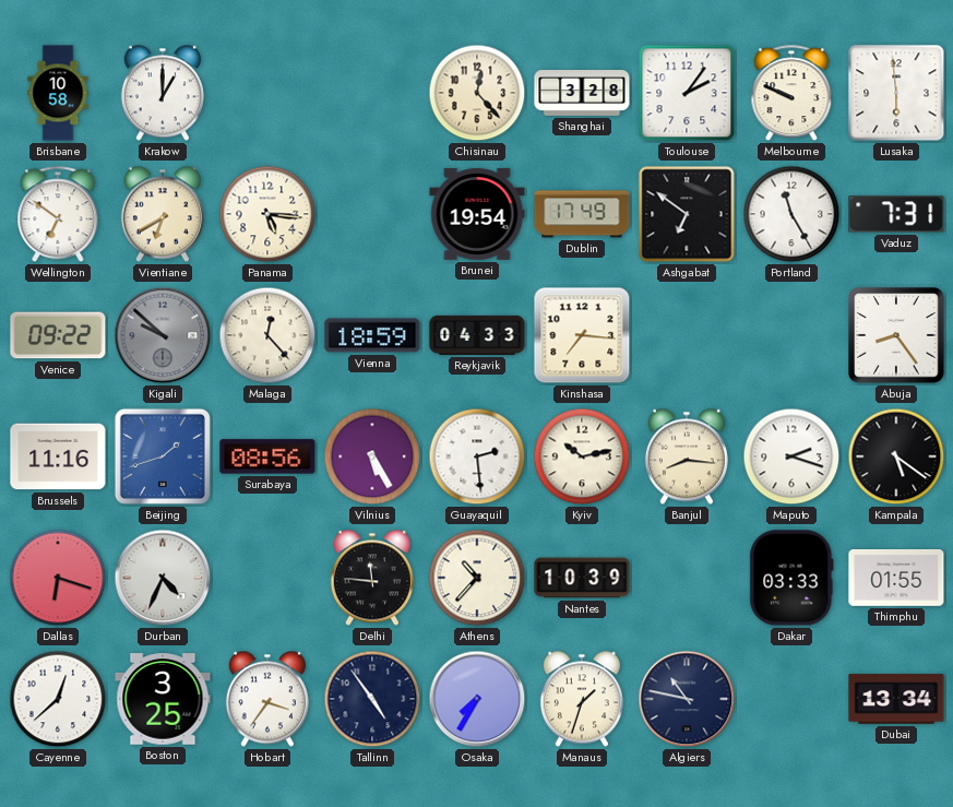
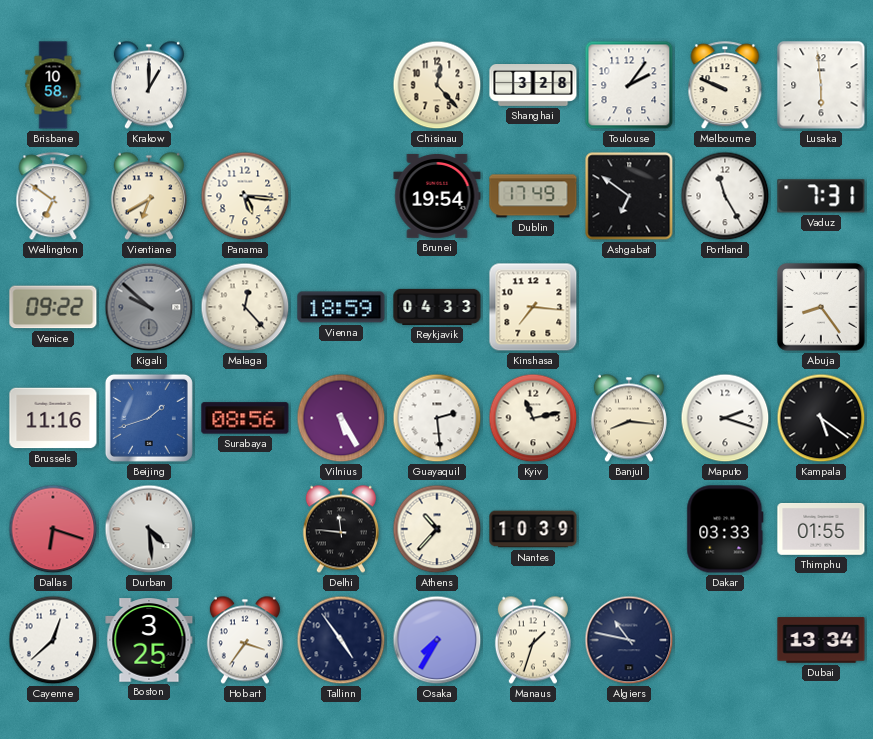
Kyiv: 10:13 -> 11:13
Durban: 4:34 -> 4:29
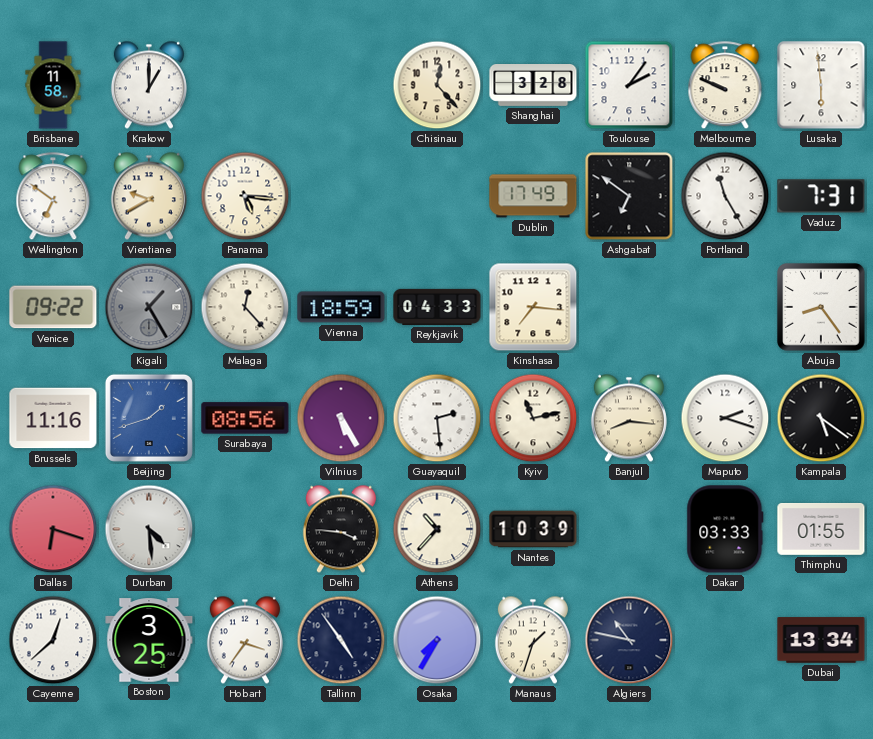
Brisbane: 10:58 -> 11:58
Vientiane: 6:40 -> 9:40
Brunei: 19:54 -> none
Kigali: 9:52 -> 1:25
Delhi: 11:46 -> 3:46
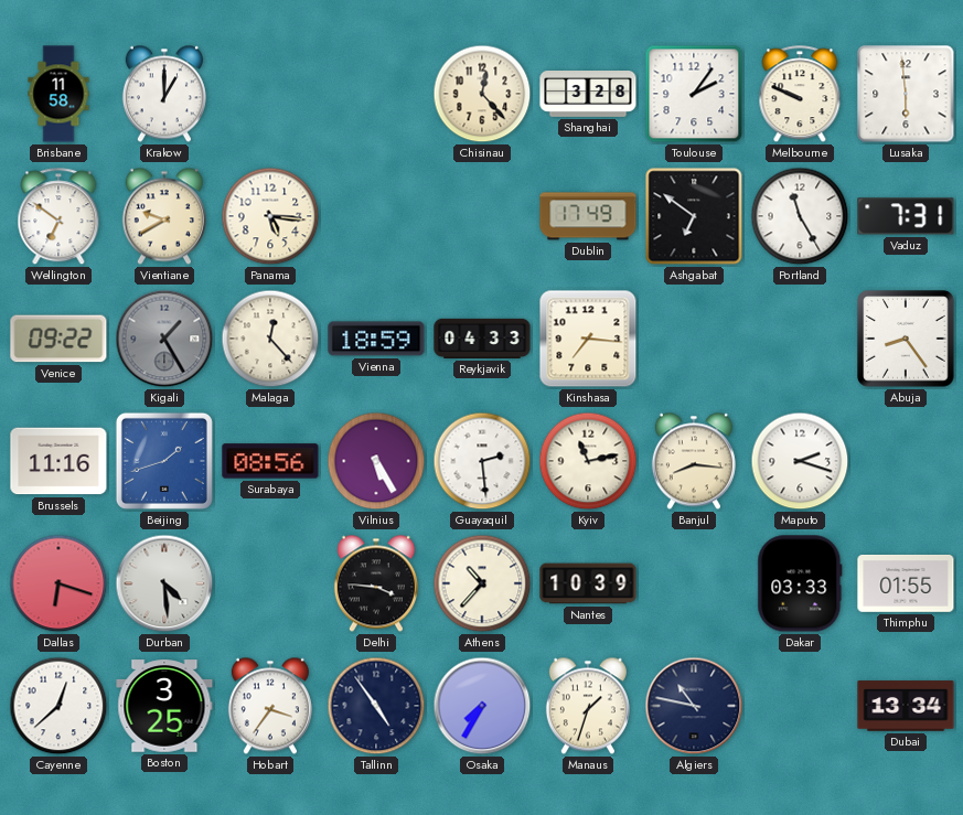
Kampala: 5:21 -> none
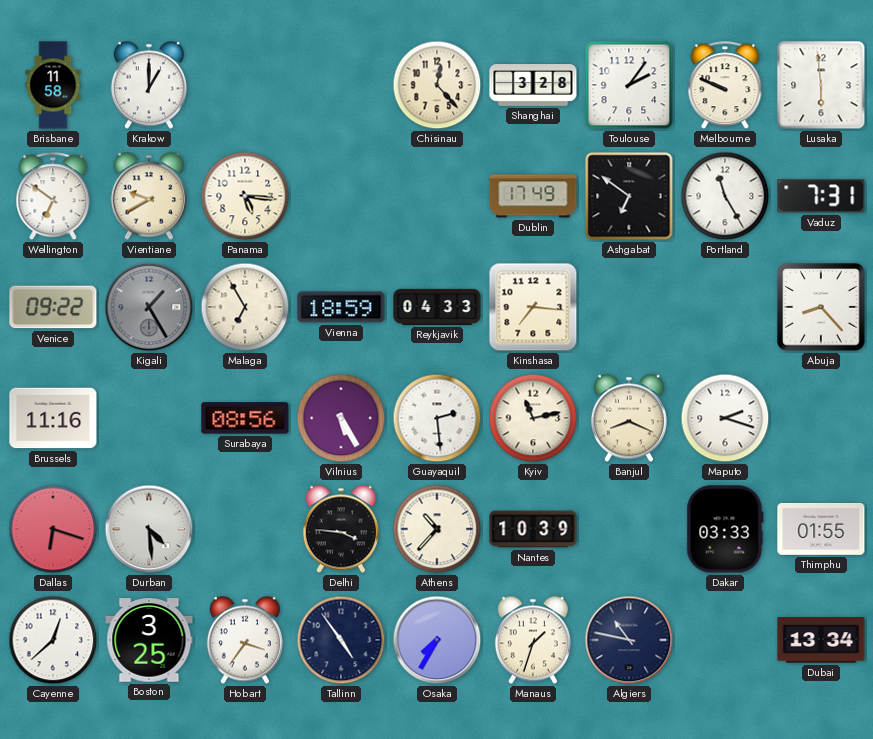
Malaga: 12:23 -> 6:55
Abuja: 8:24 -> 8:23
Beijing: 1:42 -> none
Banjul: 8:16 -> 8:19
